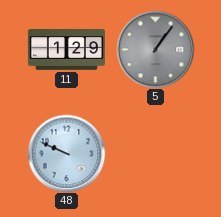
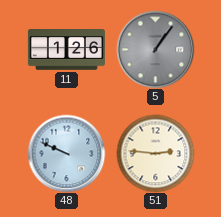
11: 1:29 -> 1:26
51: none -> 2:46
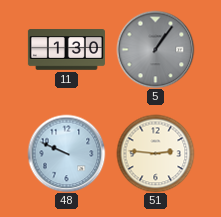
11: 1:26 -> 1:30
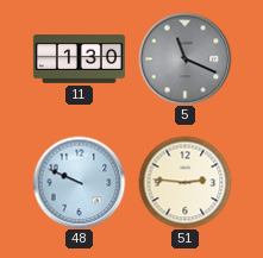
5: 1:06 -> 11:19
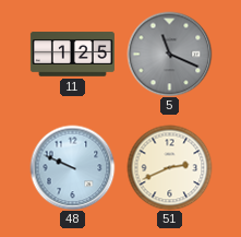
11: 1:30 -> 1:25
51: 2:46 -> 2:41
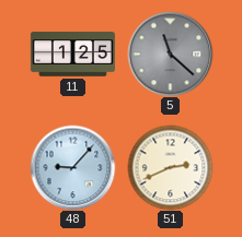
5: 11:19 -> 11:22
48: 9:49 -> 9:07
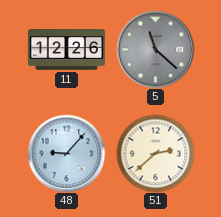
11: 1:25 -> 12:26
51: 2:41 -> 2:38
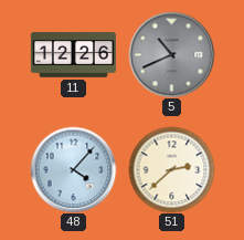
5: 11:22 -> 10:41
48: 9:07 -> 4:07
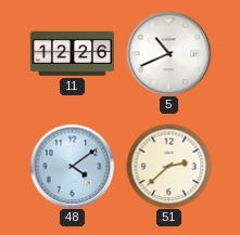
5 dial: grey -> white
48: 4:07 -> 4:09
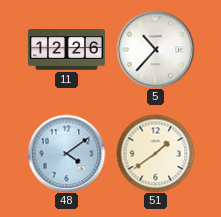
5: 10:41 -> 10:37
51: 2:38 -> 1:39
